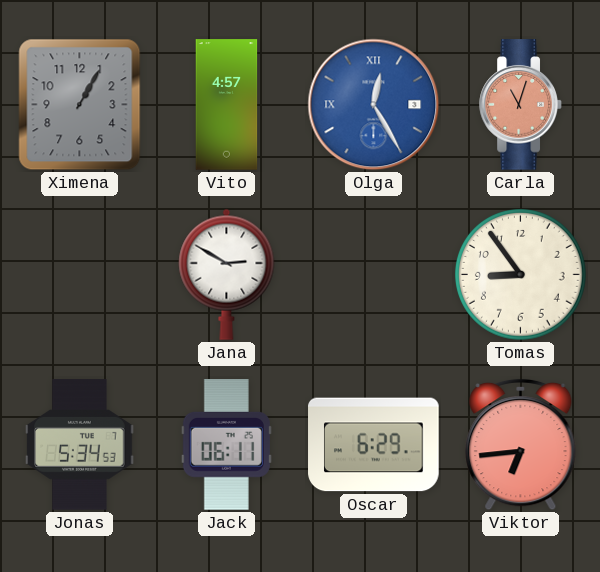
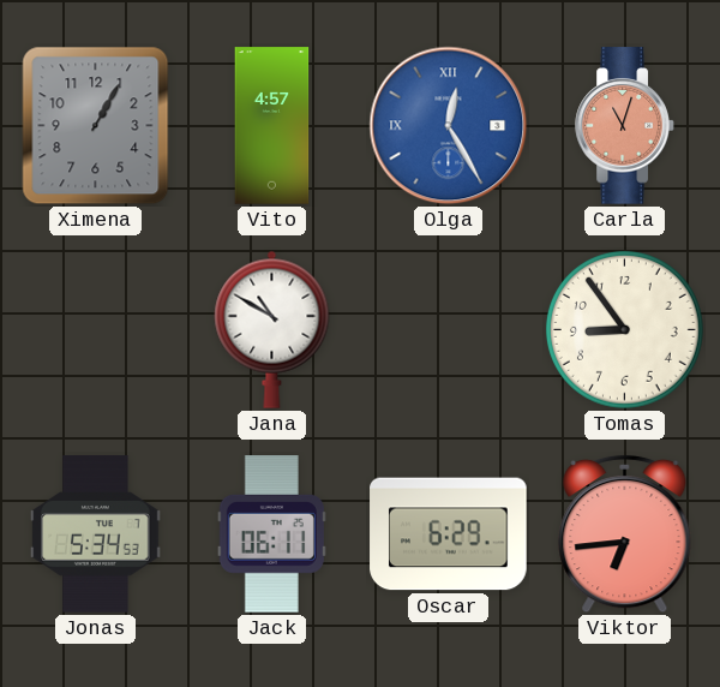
Jana: 2:50 -> 10:50
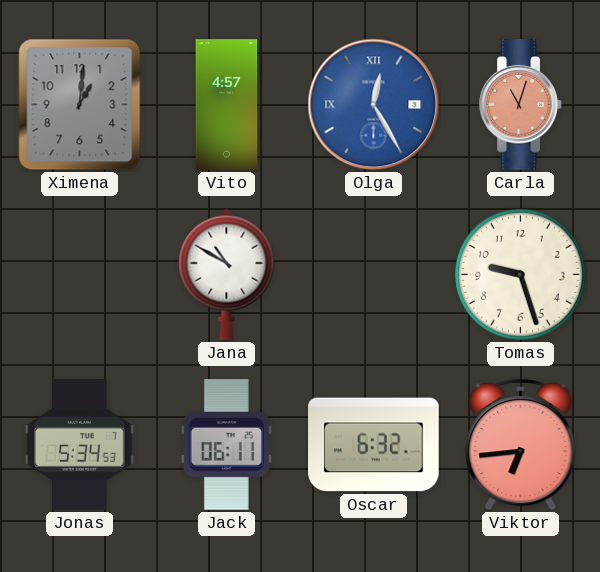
Ximena: 1:05 -> 1:01
Tomas: 8:54 -> 9:27
Oscar: 6:29 -> 6:32
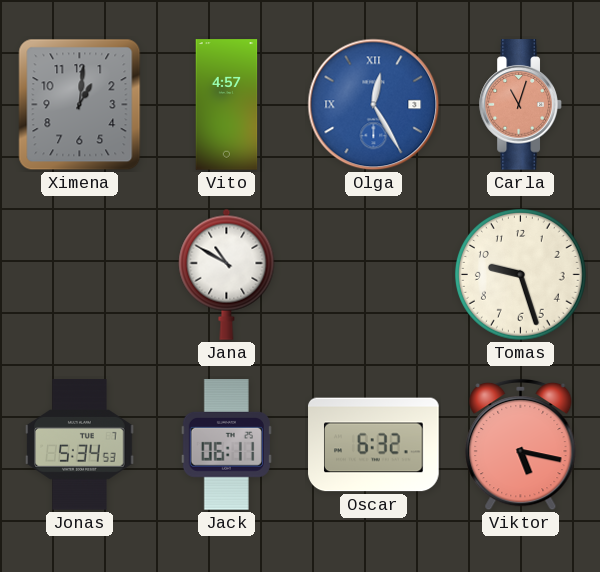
Viktor: 6:44 -> 5:17
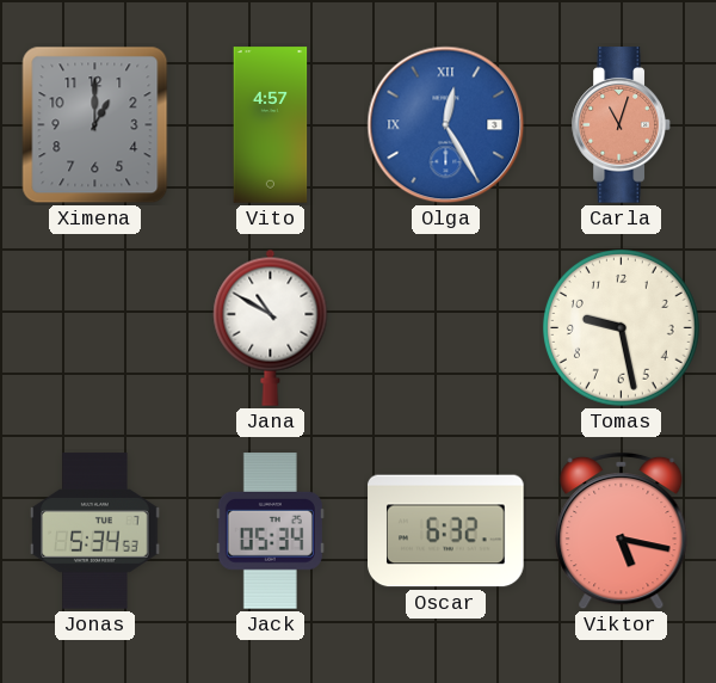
Ximena: 1:01 -> 1:00
Tomas: 9:27 -> 9:28
Jack: 06:11 -> 05:34
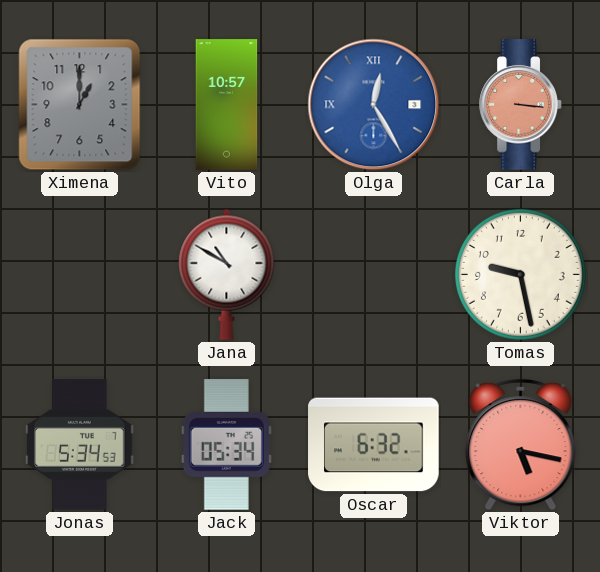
Vito: 4:57 -> 10:57
Carla: 11:03 -> 3:16
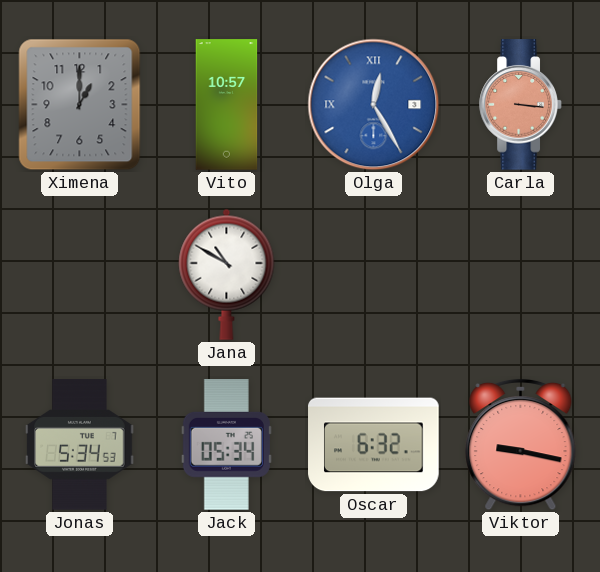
Tomas: 9:28 -> none
Viktor: 5:17 -> 9:17
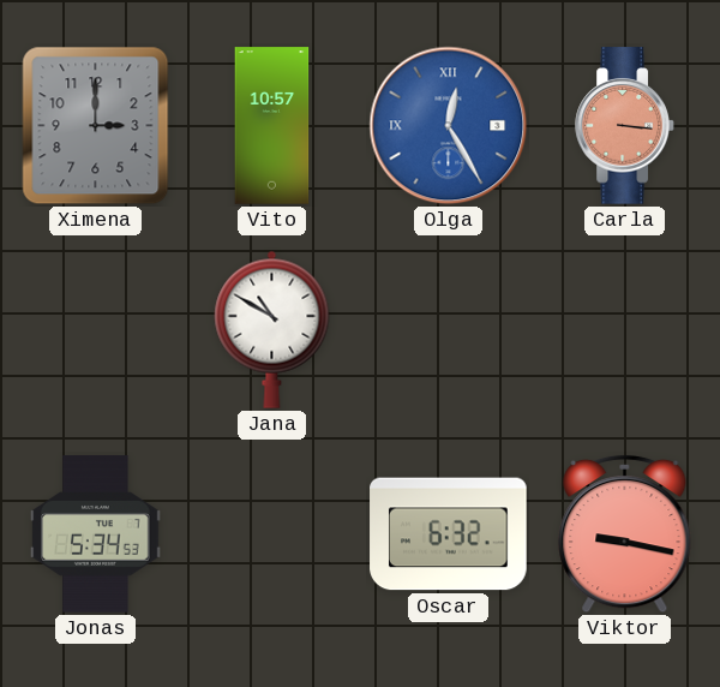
Ximena: 1:00 -> 3:00
Jack: 05:34 -> none
